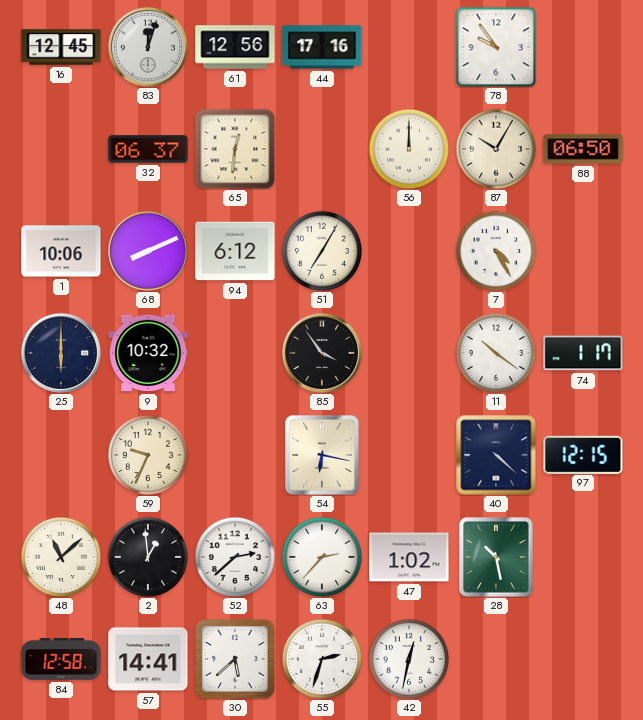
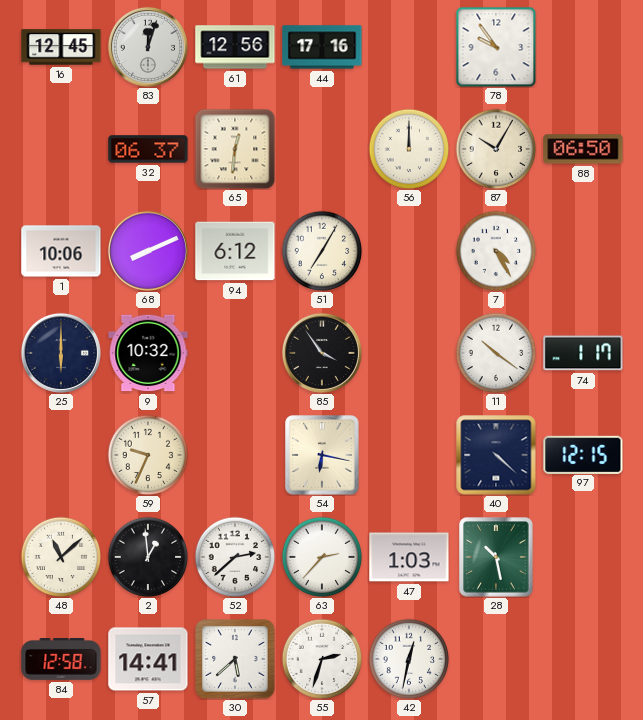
47: 1:02 -> 1:03
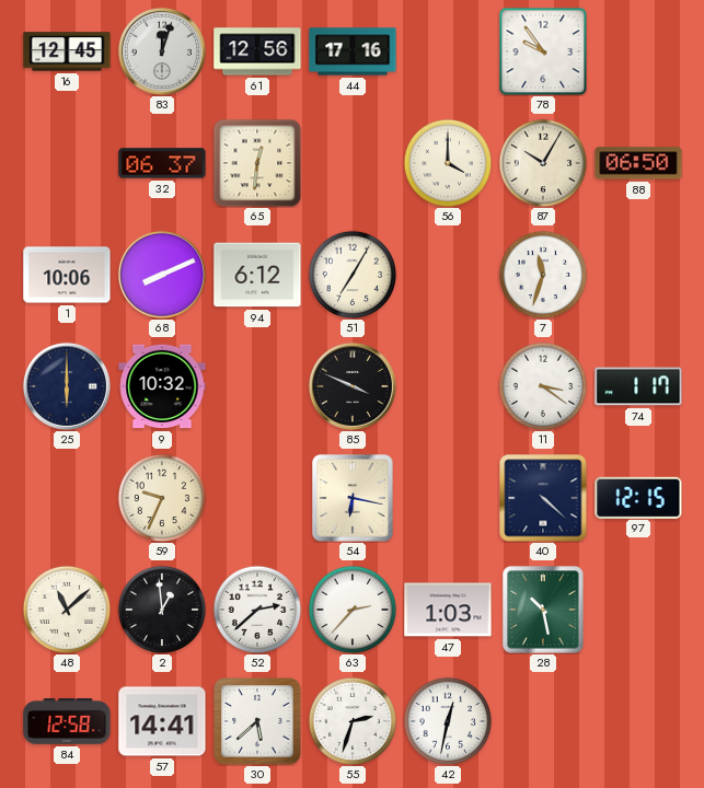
56: 12:00 -> 4:00
7: 4:25 -> 11:33
85: 3:54 -> 3:49
11: 10:21 -> 3:21
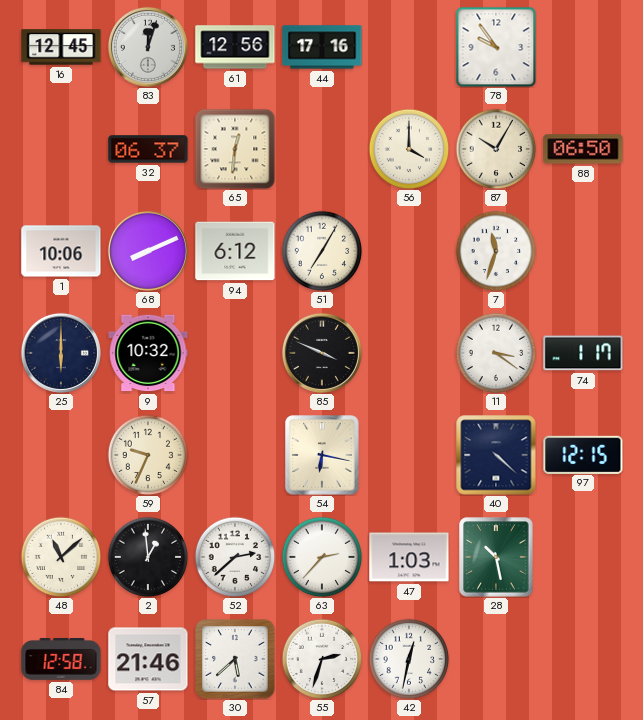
57: 14:41 -> 21:46
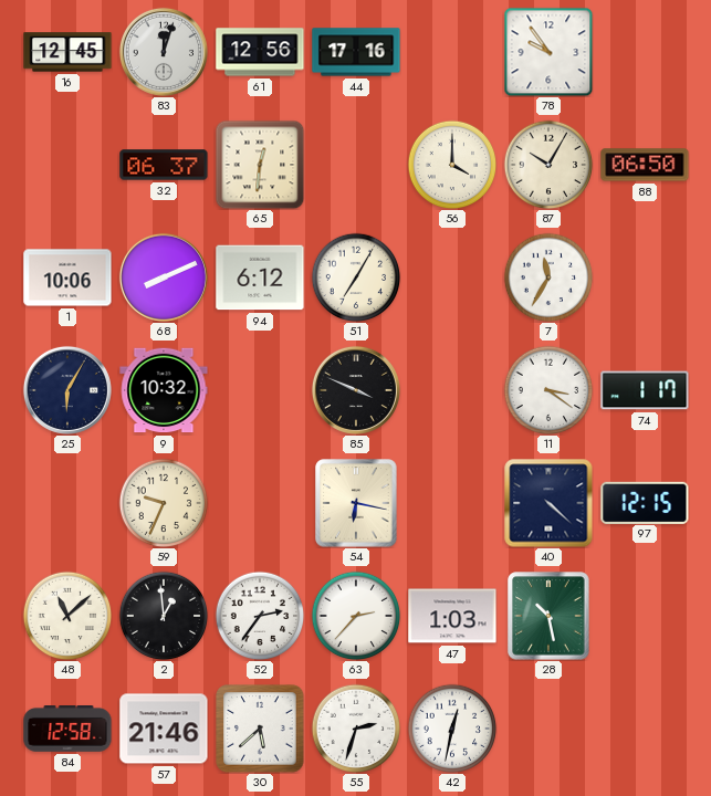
7: 11:33 -> 11:35
25: 6:00 -> 6:05
52: 2:38 -> 2:36
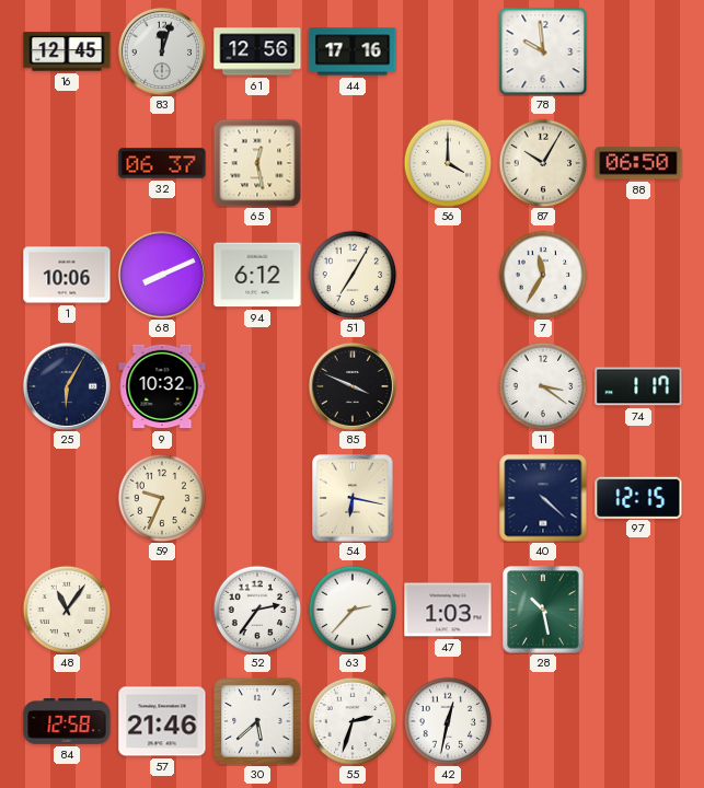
78: 9:54 -> 9:59
65: 12:31 -> 12:28
48: 11:08 -> 11:06
2: 12:59 -> none
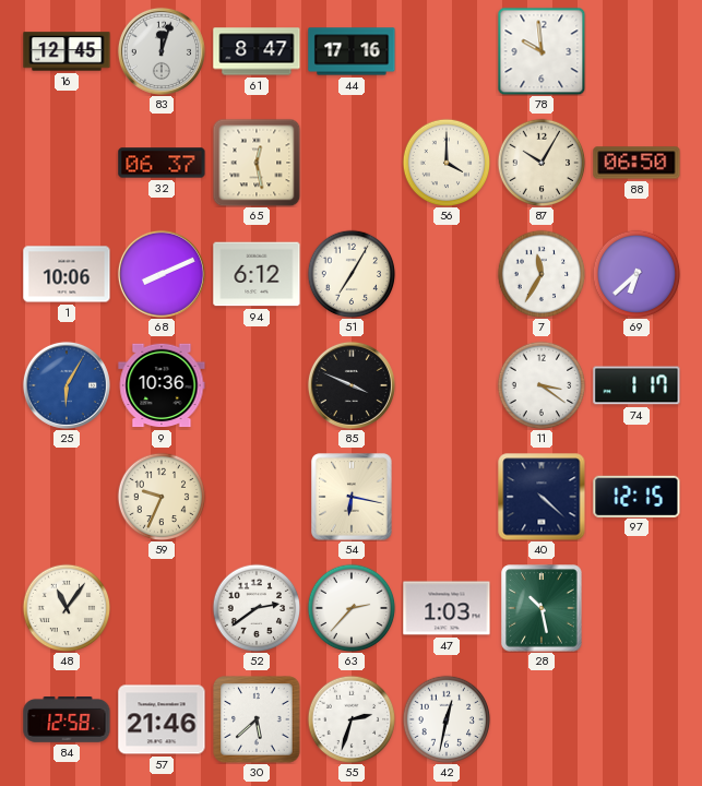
61: 12:56 -> 8:47
69: none -> 6:38
25 dial: navy -> blue
9: 10:32 -> 10:36
52: 2:36 -> 2:39
